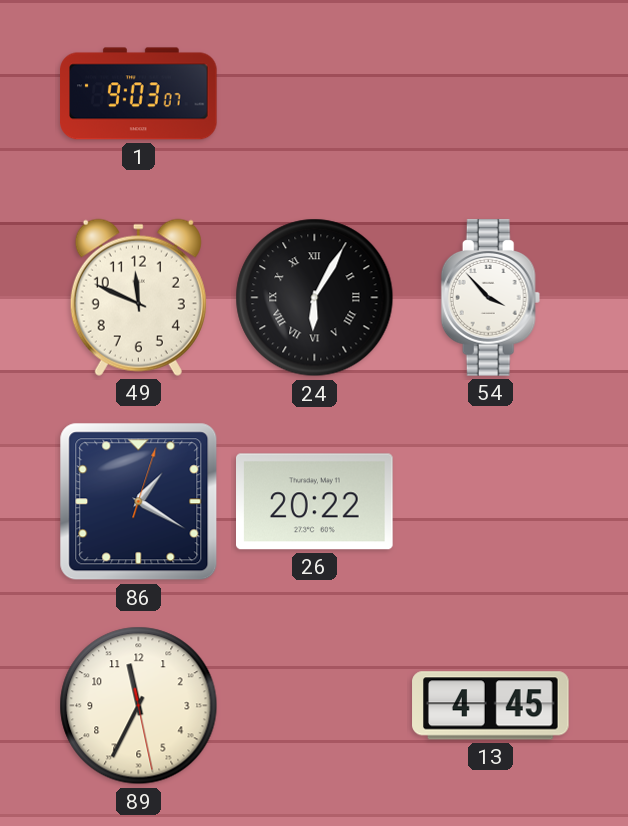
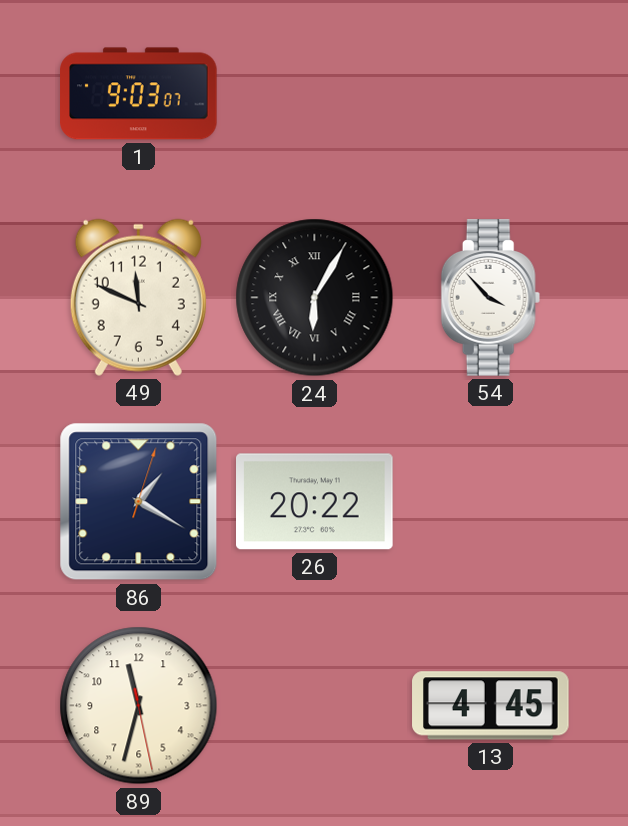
89: 11:34 -> 11:32
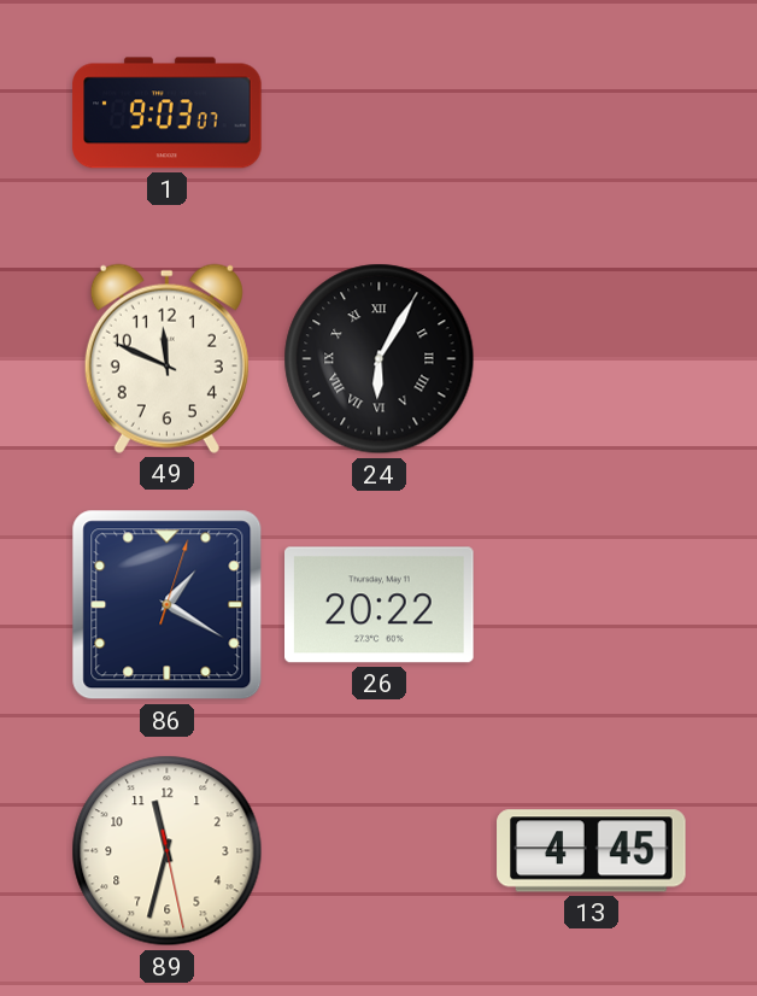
54: 3:53 -> none
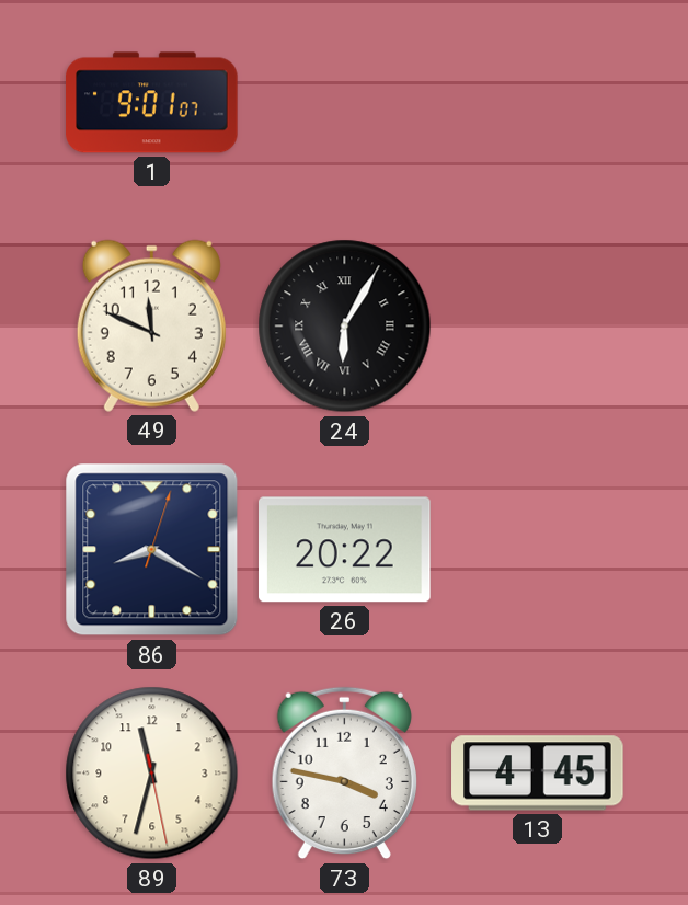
1: 9:03 -> 9:01
86: 1:20 -> 8:20
73: none -> 3:47
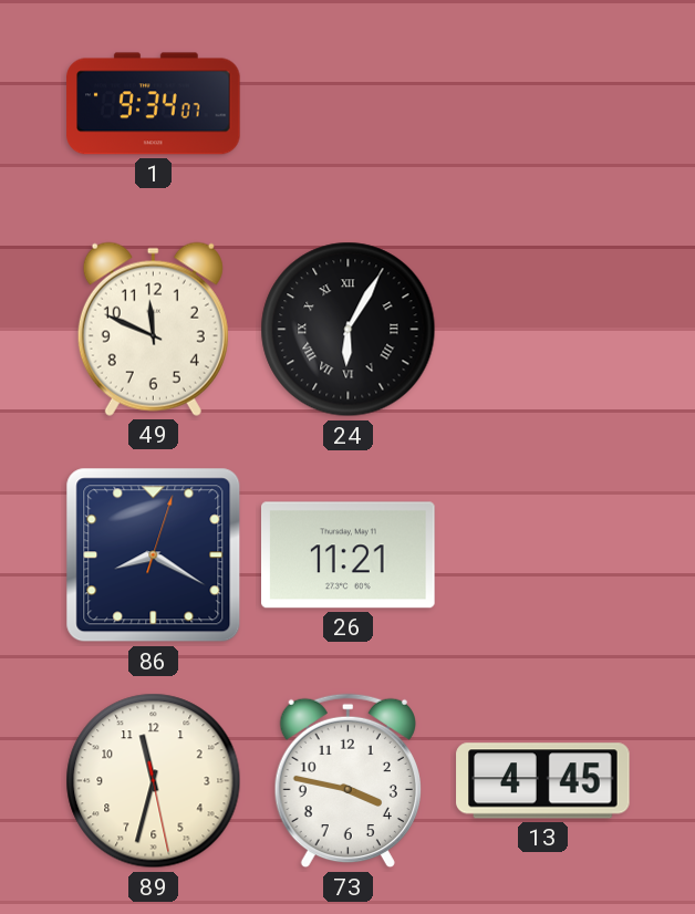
1: 9:01 -> 9:34
26: 20:22 -> 11:21
